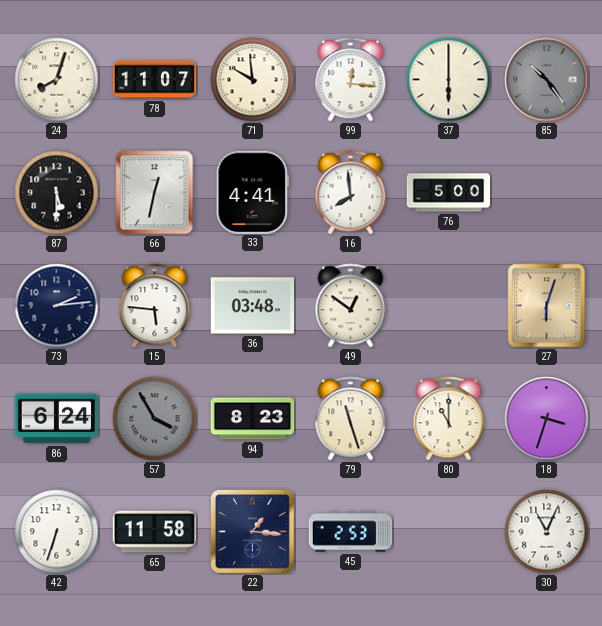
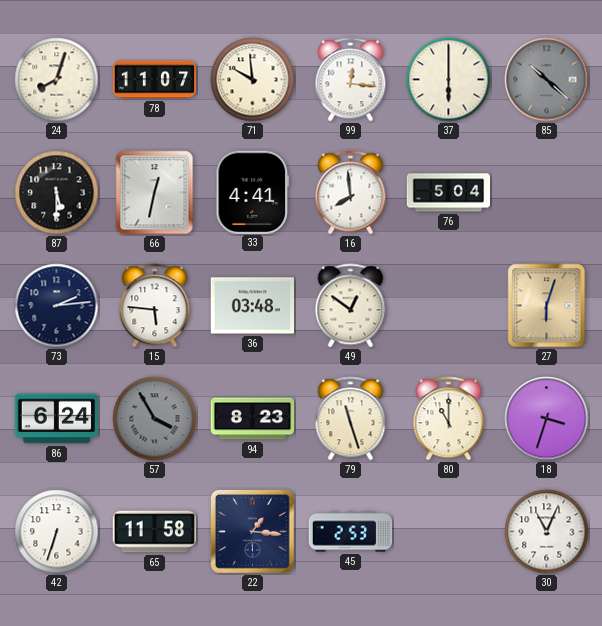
85: 10:24 -> 10:22
76: 5:00 -> 5:04
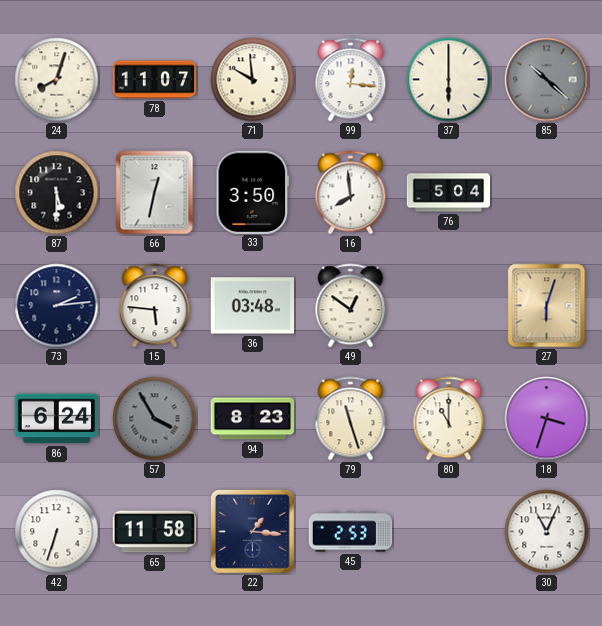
33: 4:41 -> 3:50
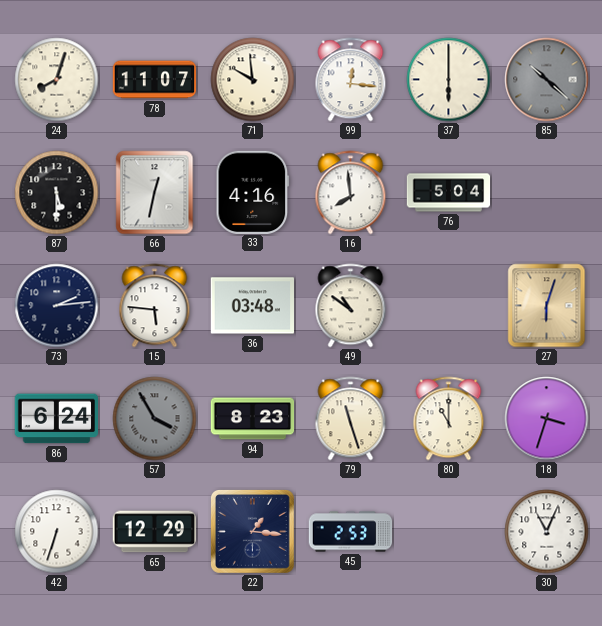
33: 3:50 -> 4:16
49: 12:51 -> 10:51
65: 11:58 -> 12:29
